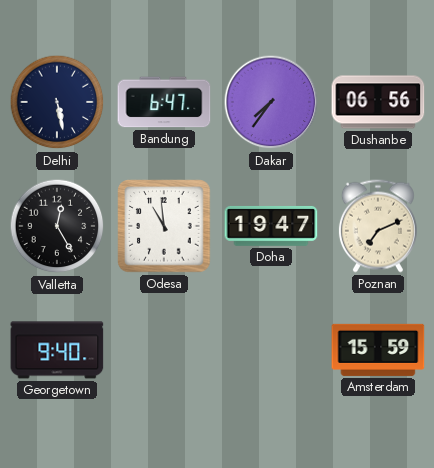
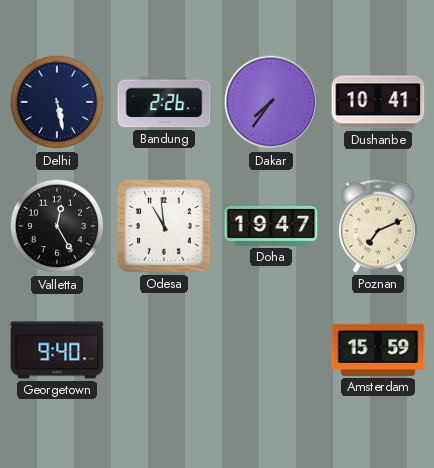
Bandung: 6:47 -> 2:26
Dushanbe: 06:56 -> 10:41
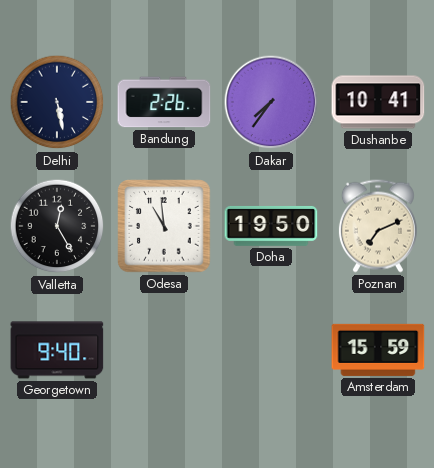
Doha: 19:47 -> 19:50
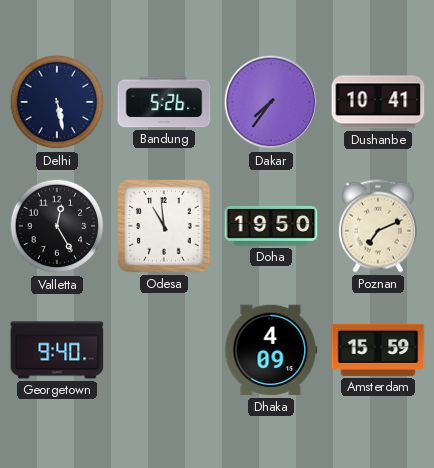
Bandung: 2:26 -> 5:26
Dhaka: none -> 4:09
